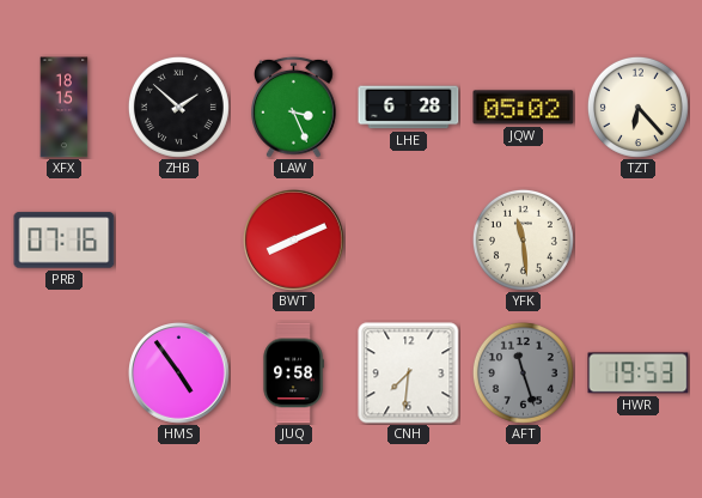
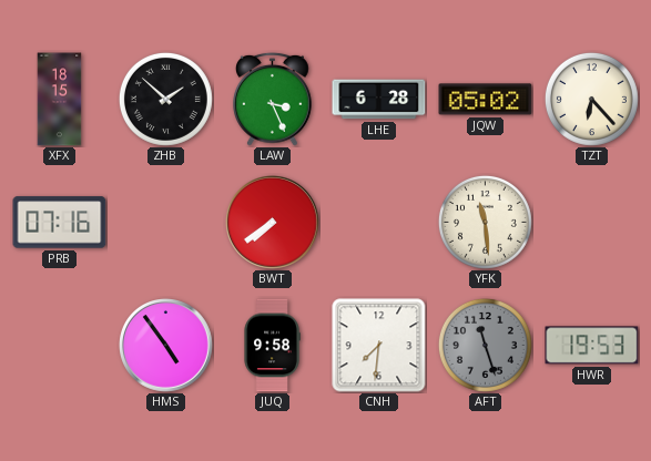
BWT: 8:11 -> 7:39
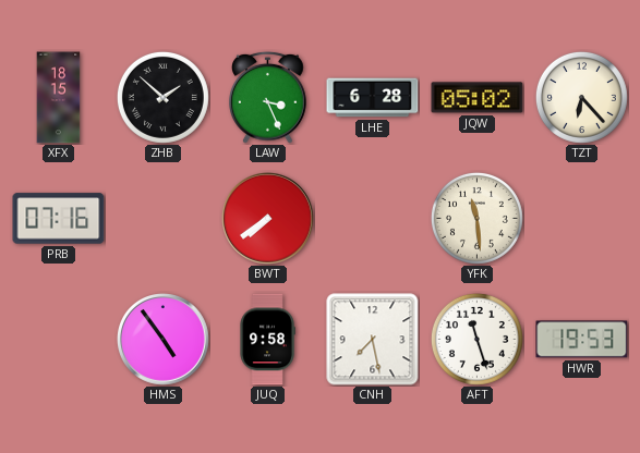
CNH: 7:31 -> 7:28
AFT dial: grey -> white
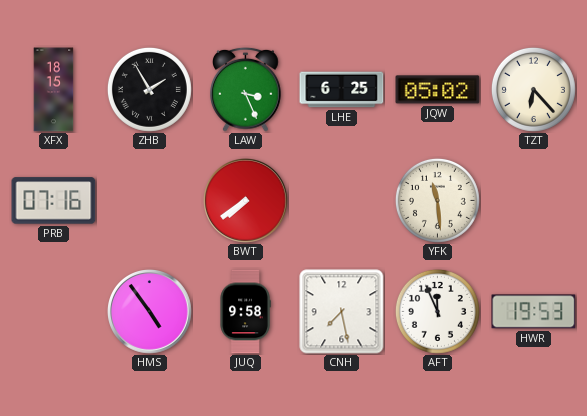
ZHB: 1:52 -> 1:55
LHE: 6:28 -> 6:25
AFT: 11:27 -> 11:56
